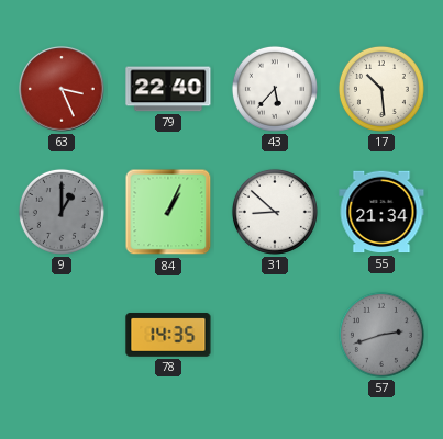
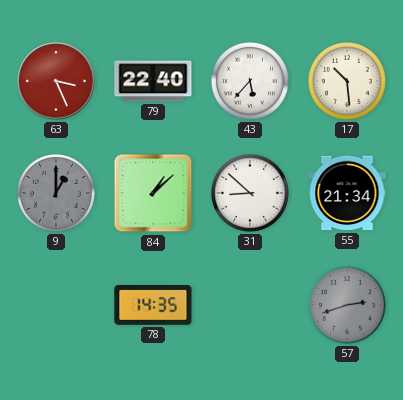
84: 1:04 -> 1:08
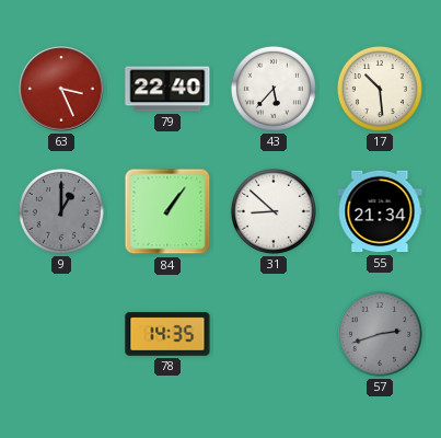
84: 1:08 -> 1:06
